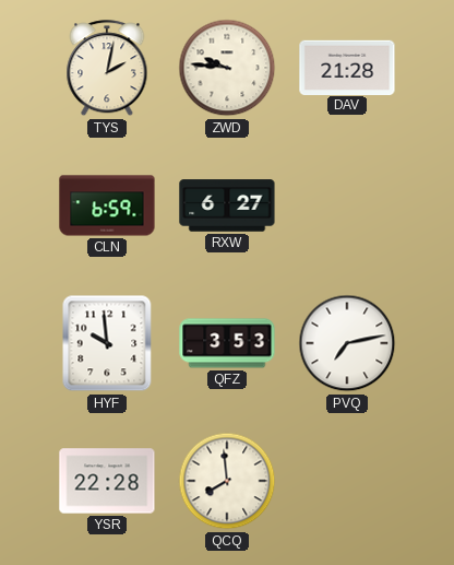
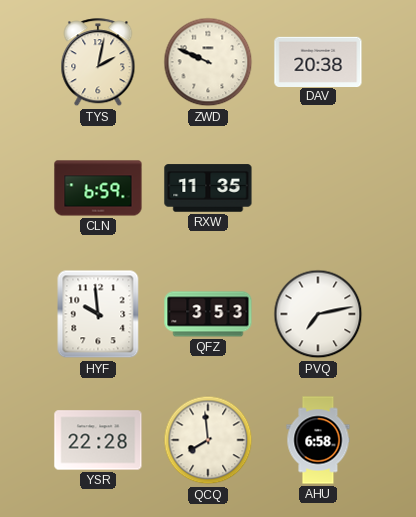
ZWD: 9:46 -> 9:49
DAV: 21:28 -> 20:38
RXW: 6:27 -> 11:35
AHU: none -> 6:58
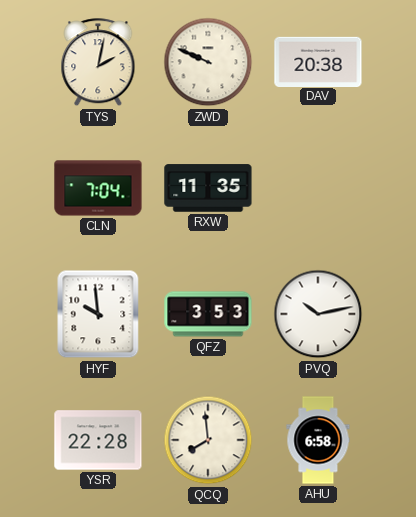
CLN: 6:59 -> 7:04
PVQ: 7:13 -> 10:13
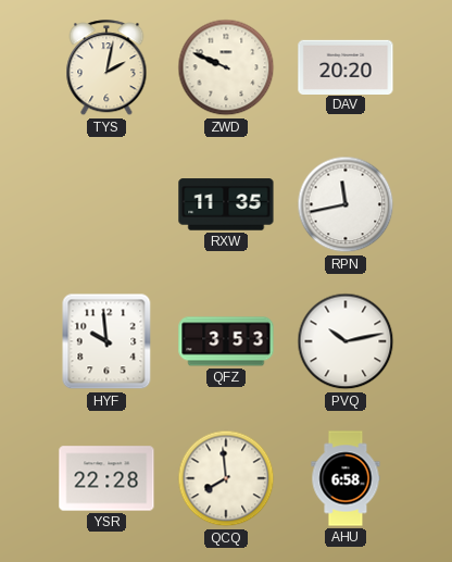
DAV: 20:38 -> 20:20
CLN: 7:04 -> none
RPN: none -> 11:43
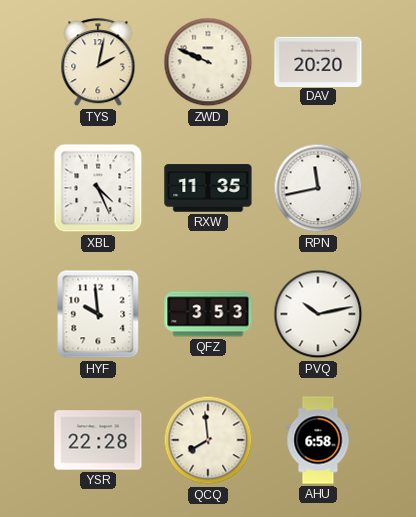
XBL: none -> 4:26
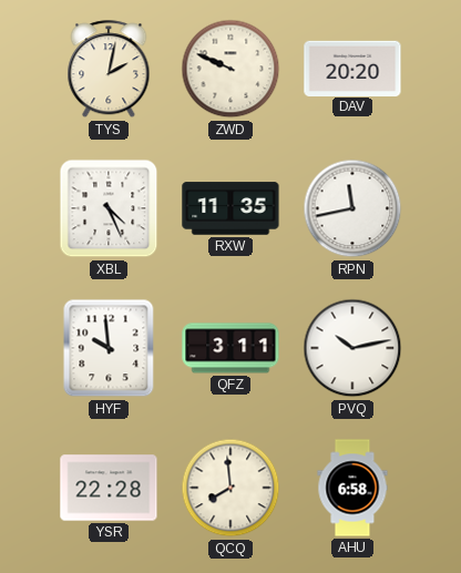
QFZ: 3:53 -> 3:11
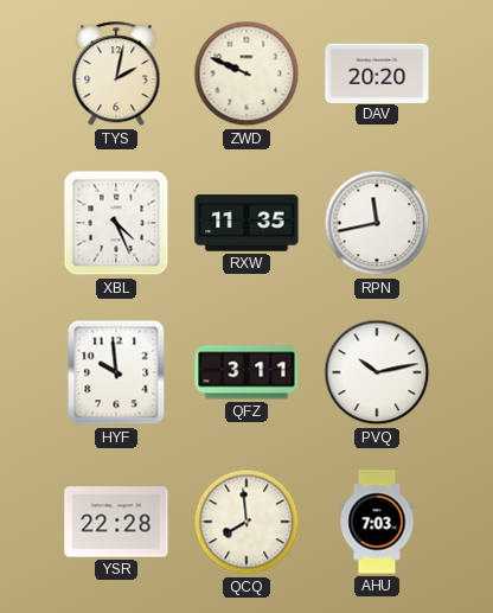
AHU: 6:58 -> 7:03
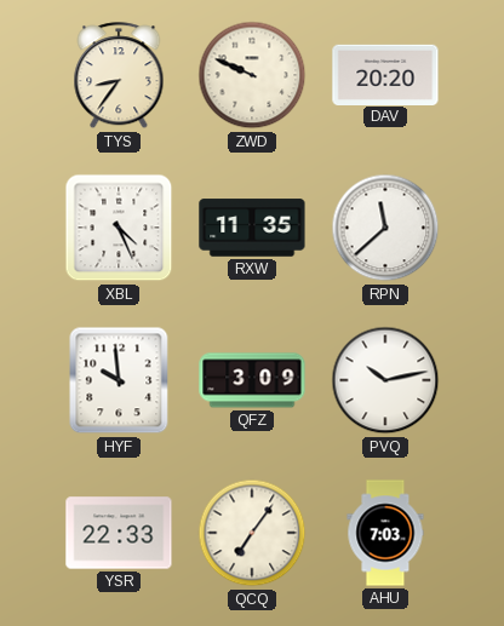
TYS: 2:02 -> 8:36
RPN: 11:43 -> 11:38
QFZ: 3:11 -> 3:09
YSR: 22:28 -> 22:33
QCQ: 7:59 -> 7:06
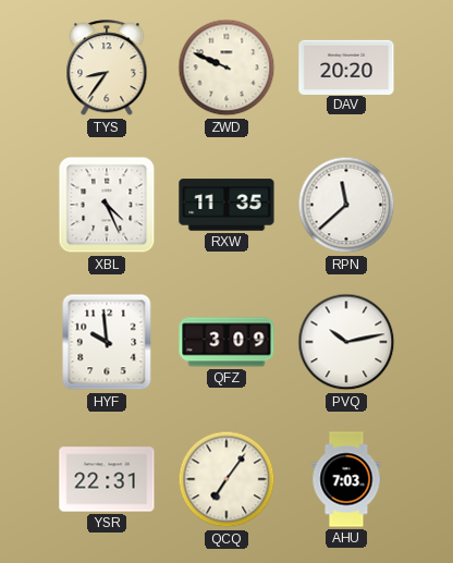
YSR: 22:33 -> 22:31
